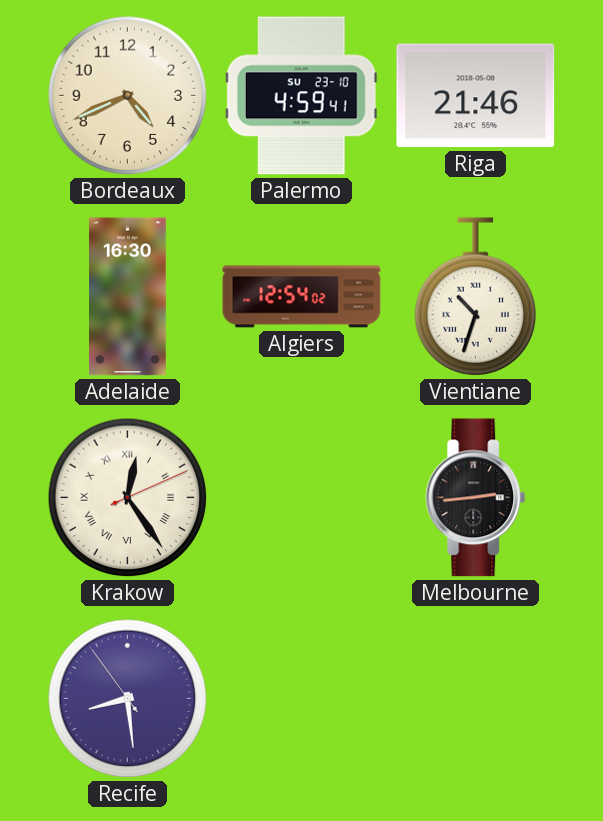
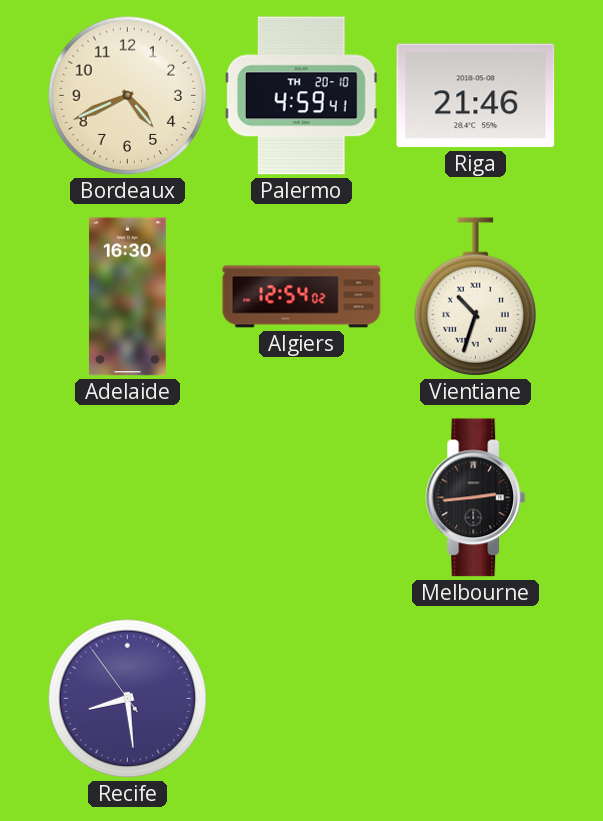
Palermo date: SU 23-10 -> TH 20-10
Krakow: 12:24 -> none
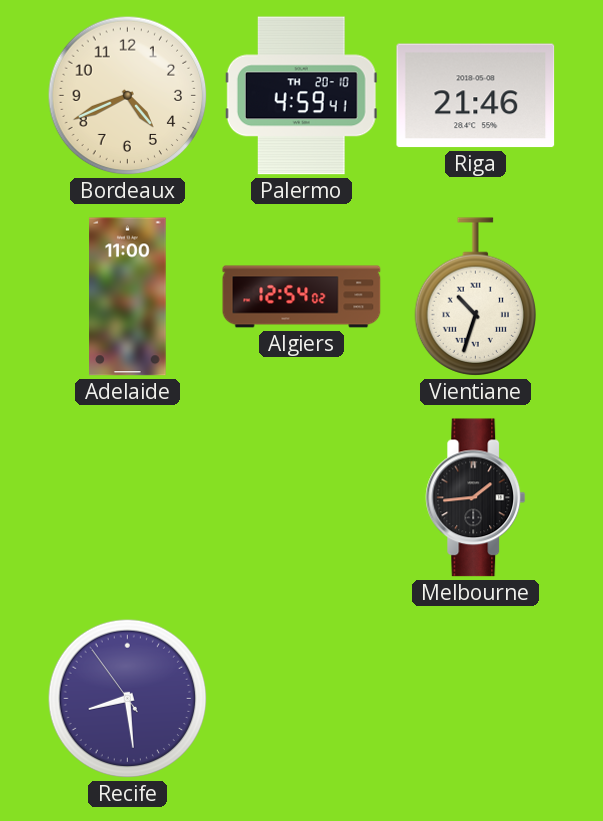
Adelaide: 16:30 -> 11:00
Melbourne: 2:44 -> 1:44
